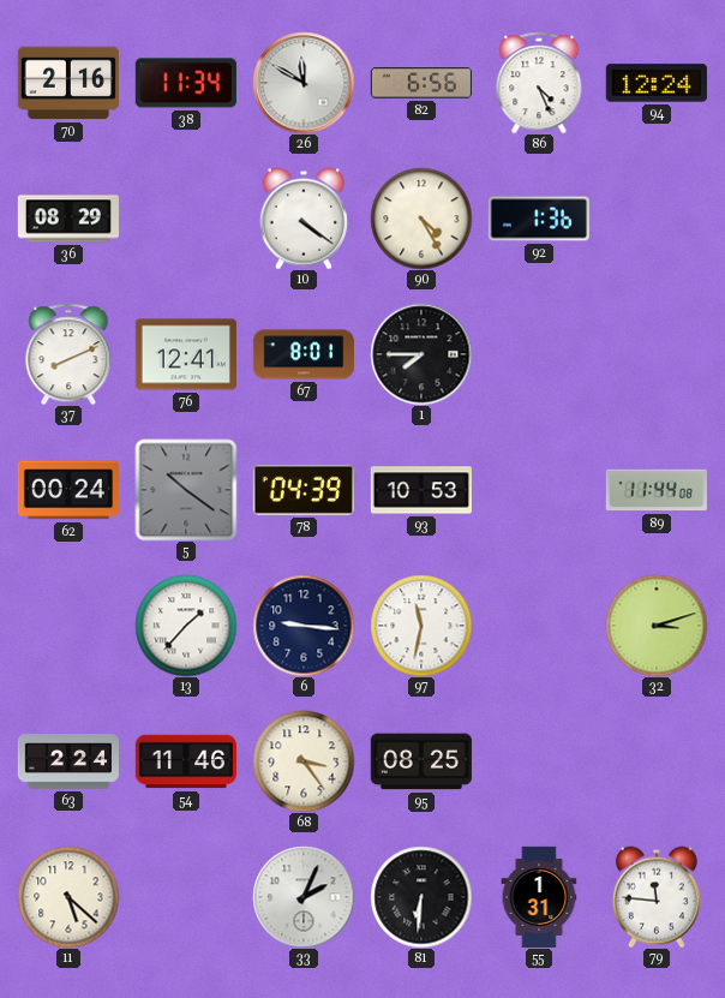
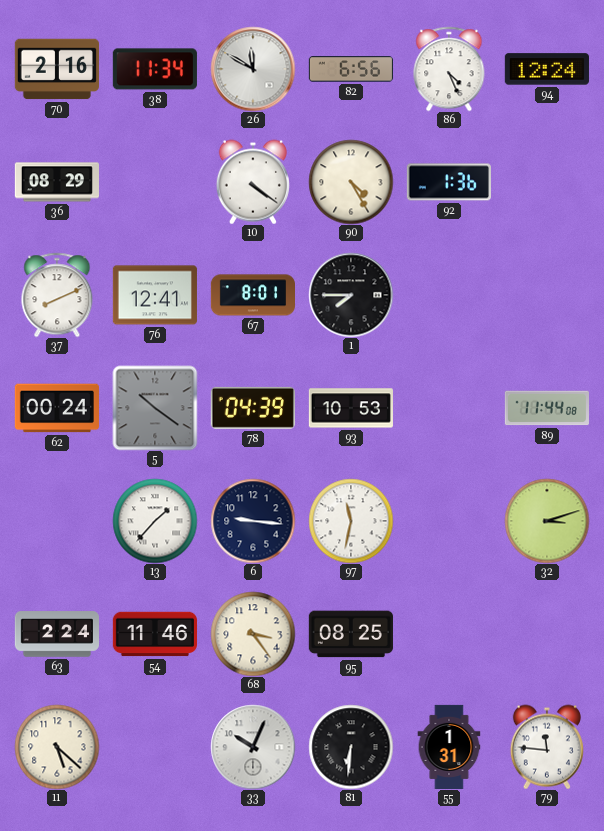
33: 2:04 -> 10:04
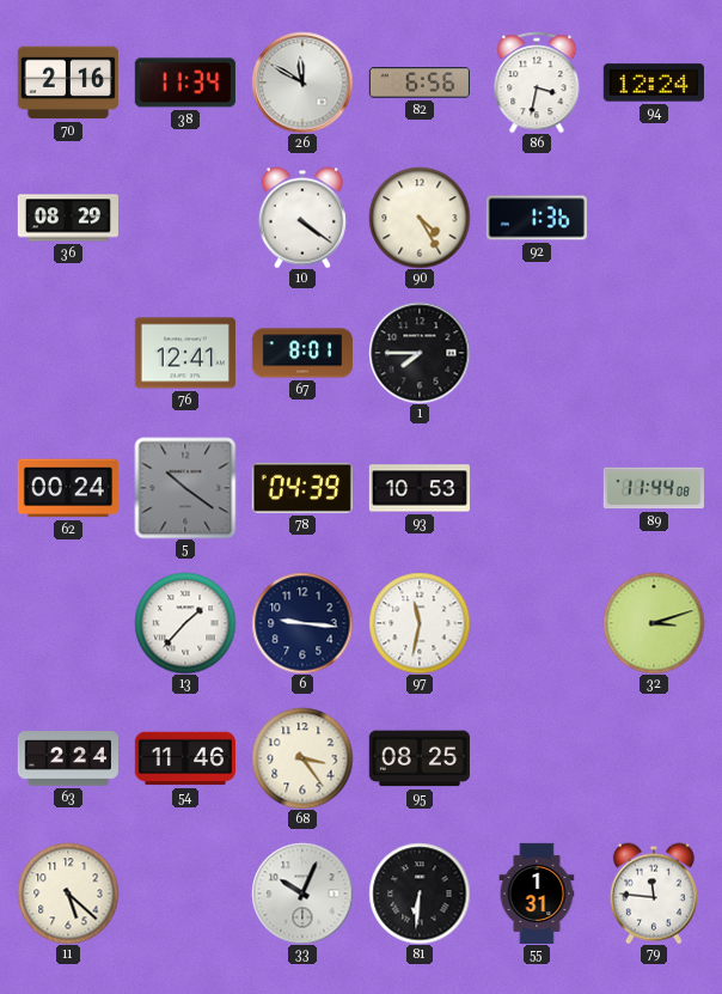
86: 4:26 -> 3:32
37: 8:11 -> none
